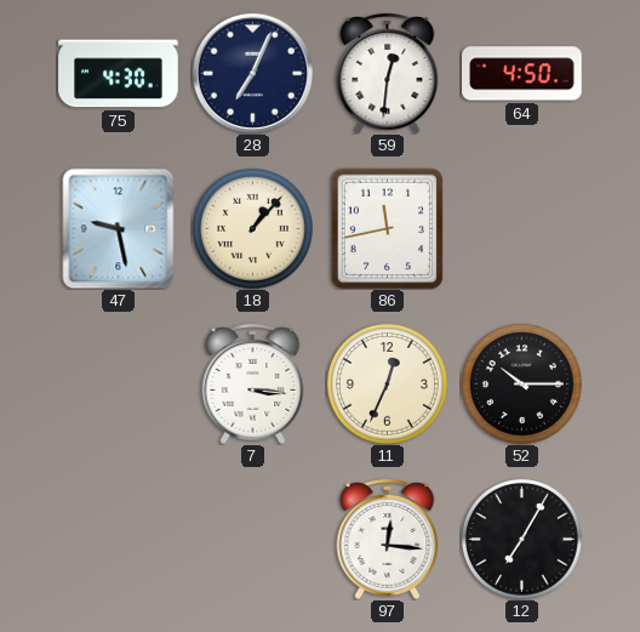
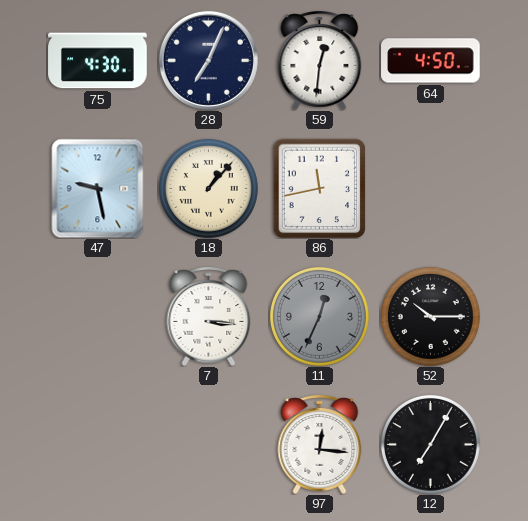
11 dial: cream -> grey
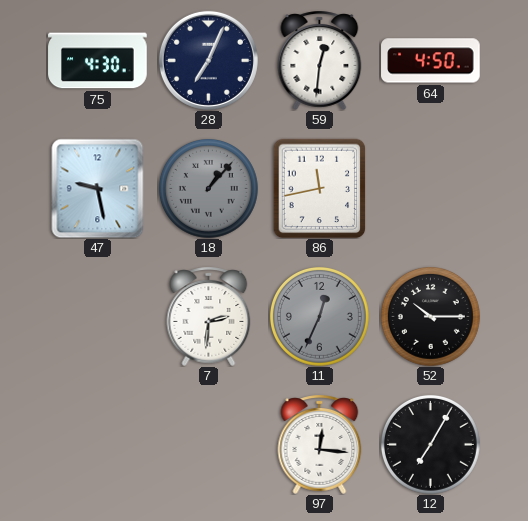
18 dial: cream -> grey
7: 3:16 -> 2:31
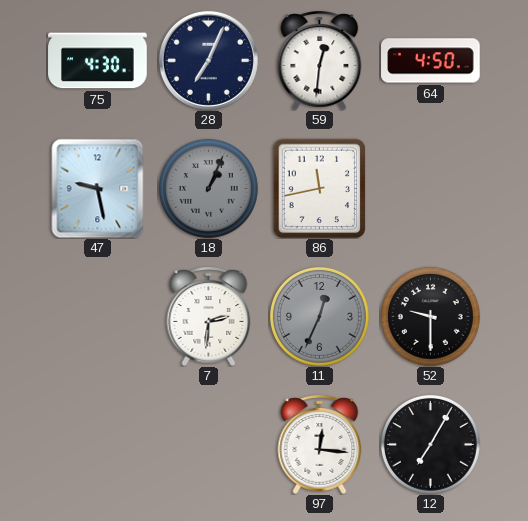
18: 1:07 -> 1:04
52: 10:15 -> 9:30
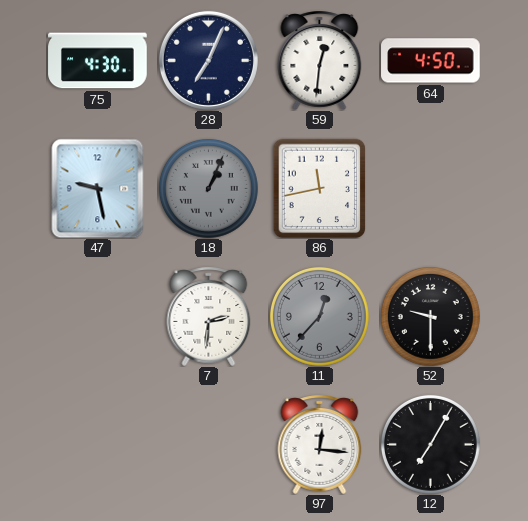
11: 12:34 -> 12:37
